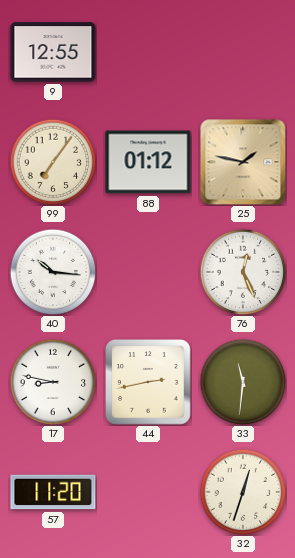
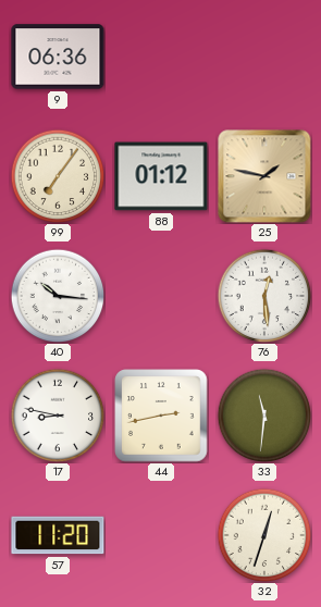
9: 12:55 -> 06:36
76: 12:26 -> 12:29
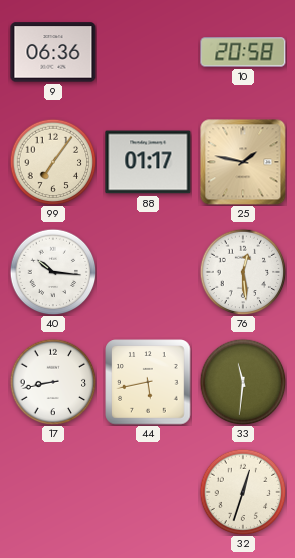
10: none -> 20:58
88: 01:12 -> 01:17
17: 8:47 -> 8:43
44: 2:43 -> 5:43
57: 11:20 -> none
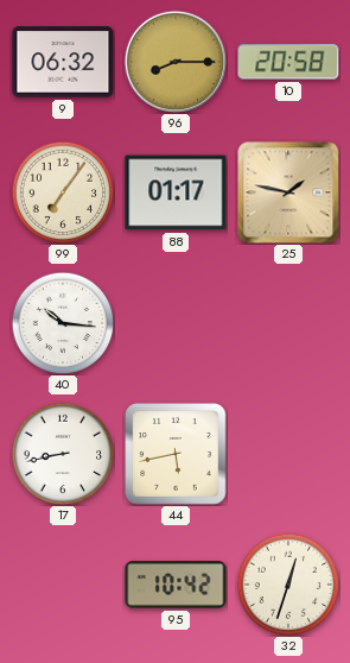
9: 06:36 -> 06:32
96: none -> 8:15
76: 12:29 -> none
33: 11:31 -> none
95: none -> 10:42
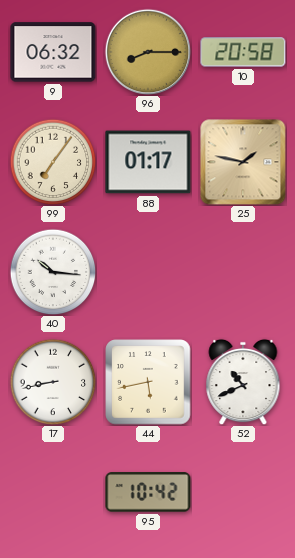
52: none -> 10:41
32: 12:33 -> none
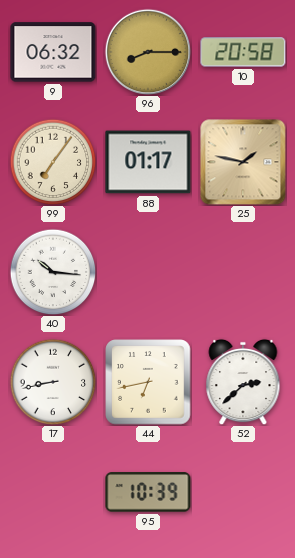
44: 5:43 -> 6:43
52: 10:41 -> 2:38
95: 10:42 -> 10:39
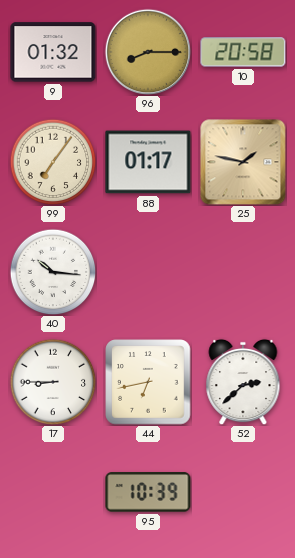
9: 06:32 -> 01:32
17: 8:43 -> 8:45
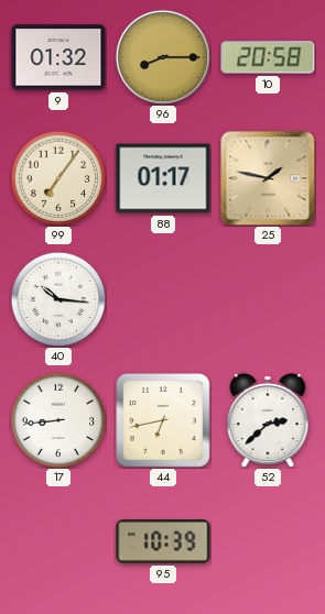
17: 8:45 -> 8:44
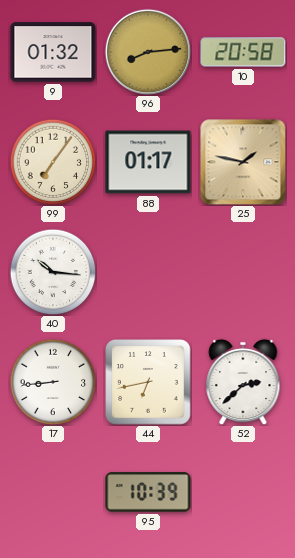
96: 8:15 -> 8:14
